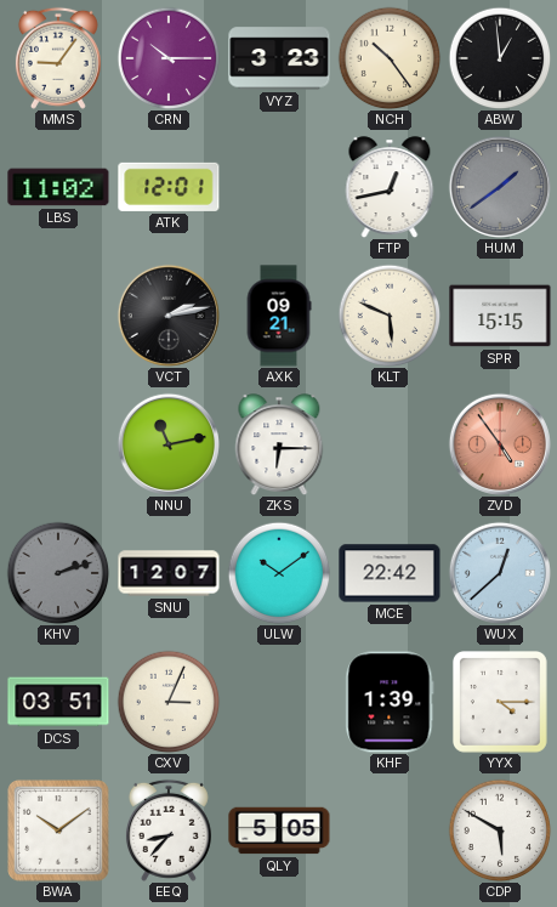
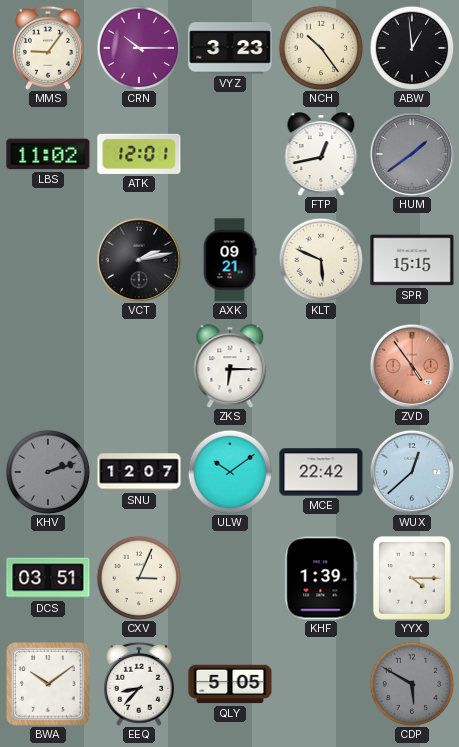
NNU: 11:13 -> none
CDP dial: white -> grey
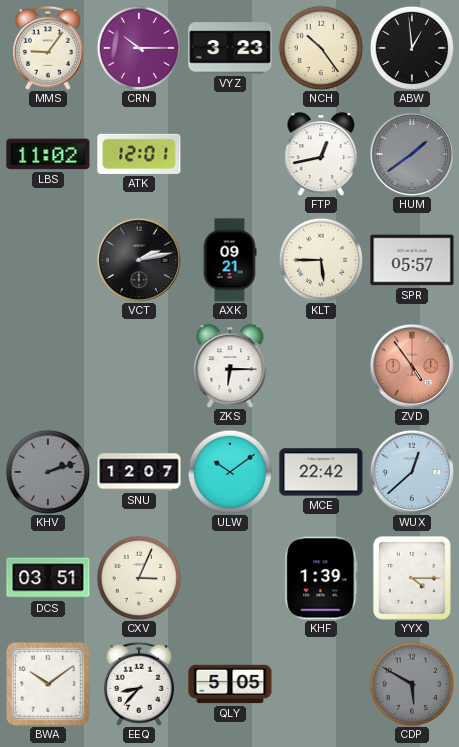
KLT: 5:49 -> 5:45
SPR: 15:15 -> 05:57
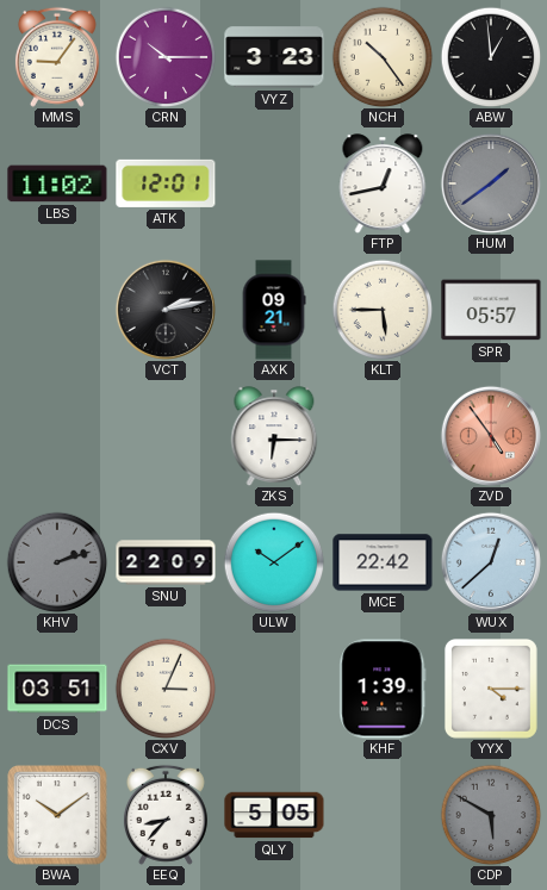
SNU: 12:07 -> 22:09
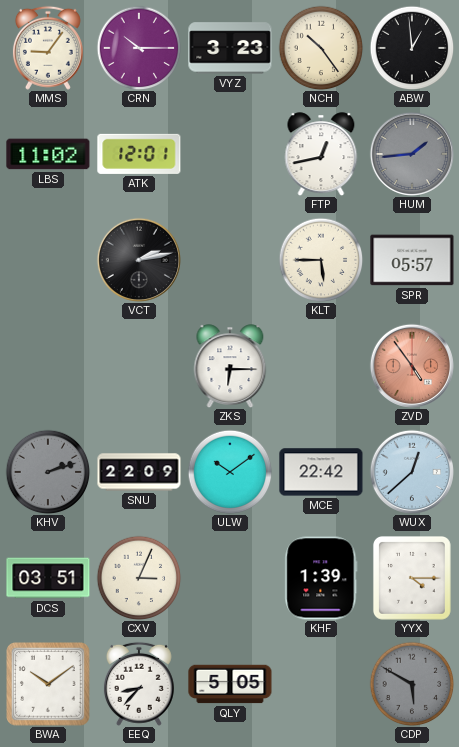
HUM: 1:39 -> 1:44
AXK: 09:21 -> none
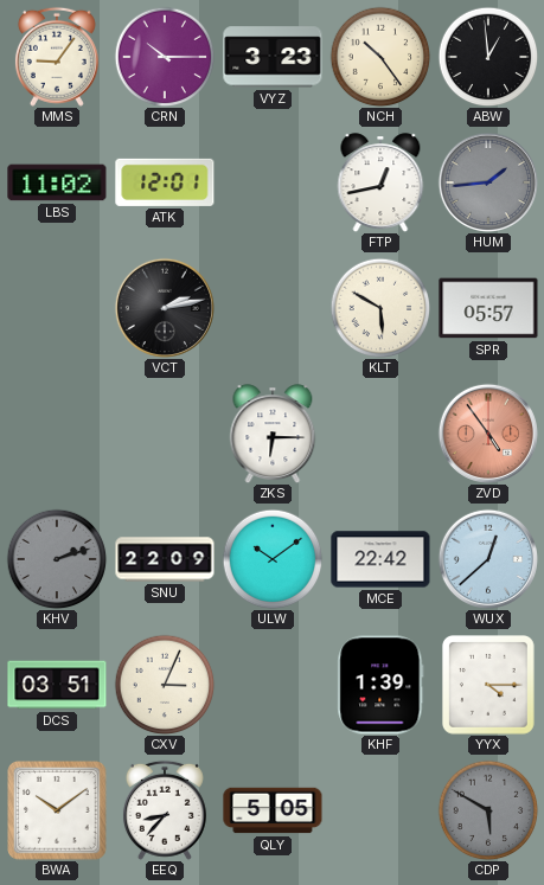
KLT: 5:45 -> 5:50
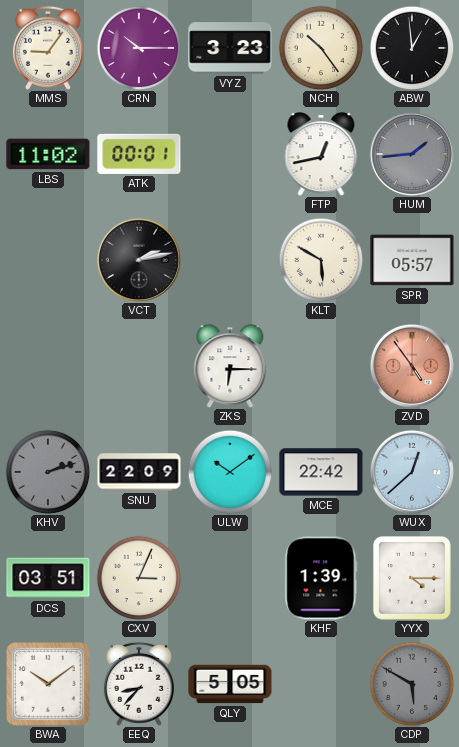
ATK: 12:01 -> 00:01
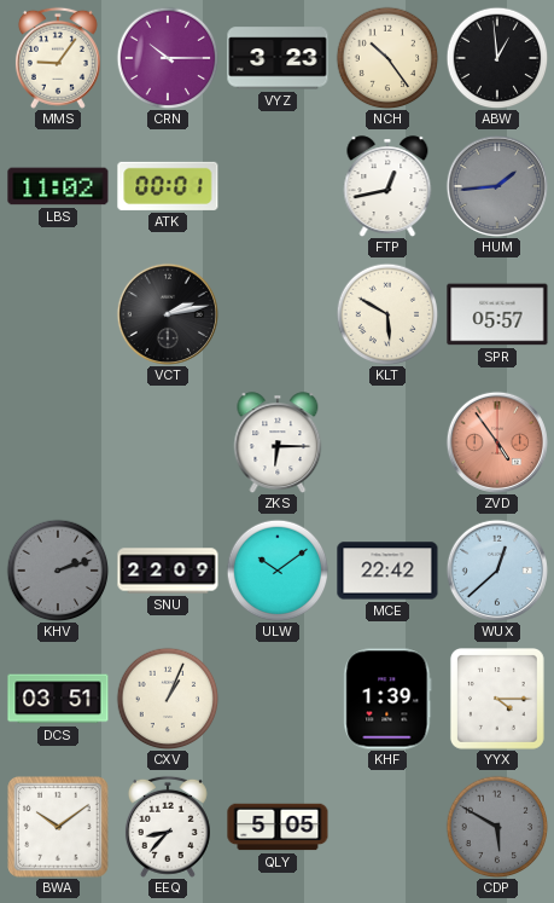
CXV: 3:04 -> 1:04
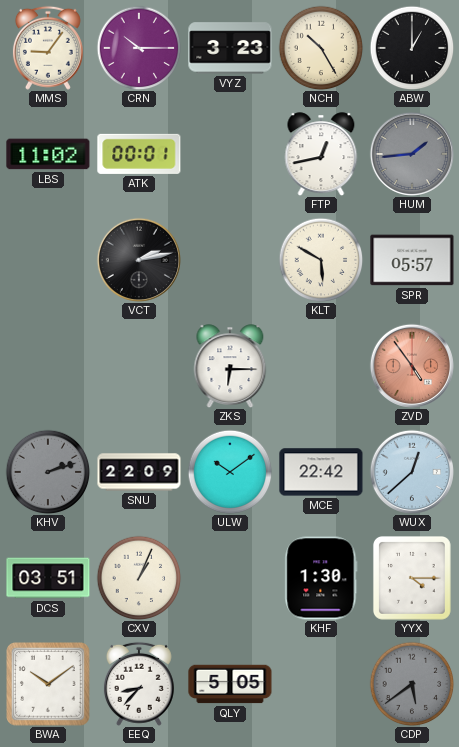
NCH: 10:24 -> 10:25
ABW: 12:59 -> 1:00
KHF: 1:39 -> 1:30
CDP: 5:50 -> 5:39
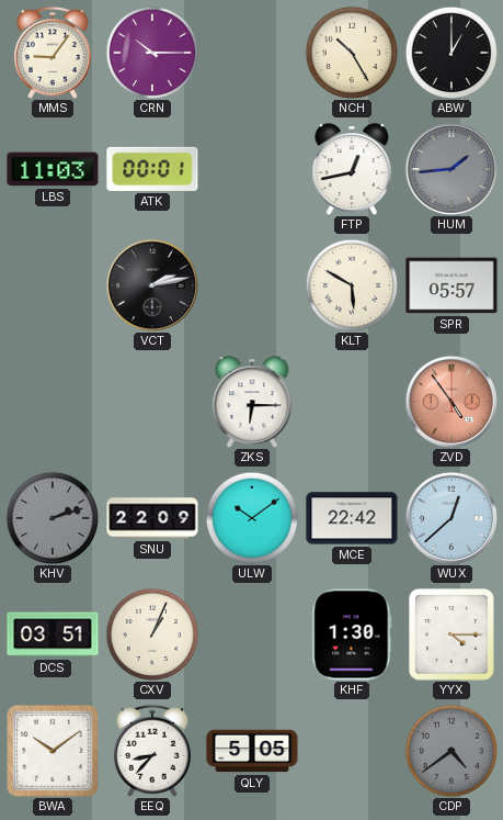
VYZ: 3:23 -> none
LBS: 11:02 -> 11:03
CDP: 5:39 -> 4:39
